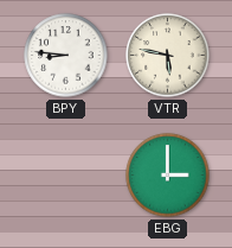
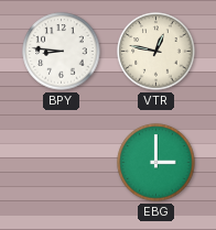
VTR: 5:47 -> 12:47
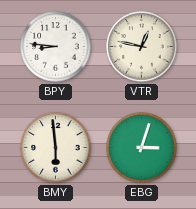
BMY: none -> 5:59
EBG: 3:00 -> 3:03
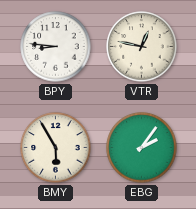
BMY: 5:59 -> 5:55
EBG: 3:03 -> 2:06
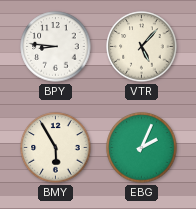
VTR: 12:47 -> 5:07
EBG: 2:06 -> 2:04
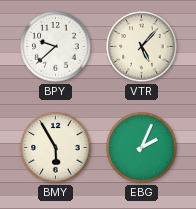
BPY: 8:46 -> 9:38
